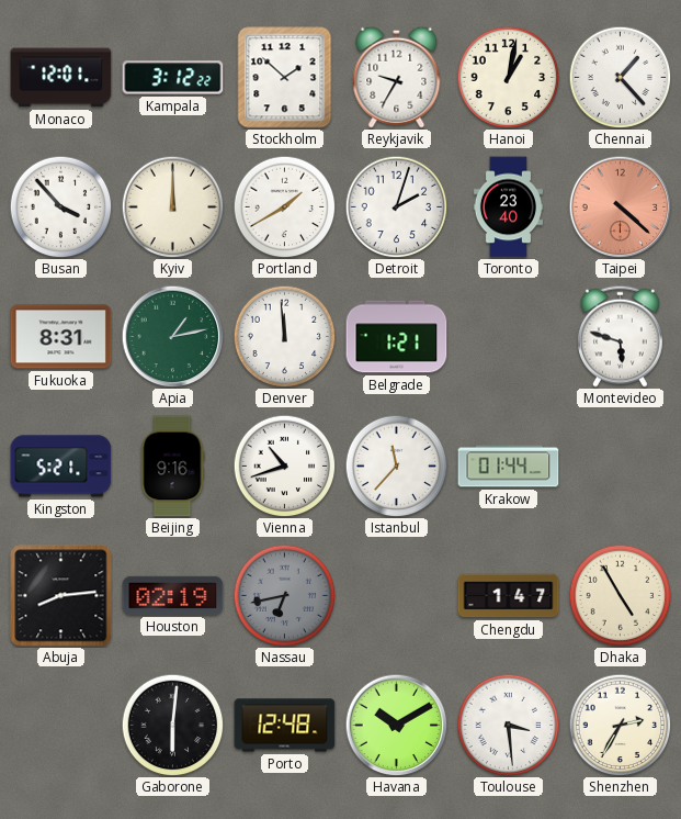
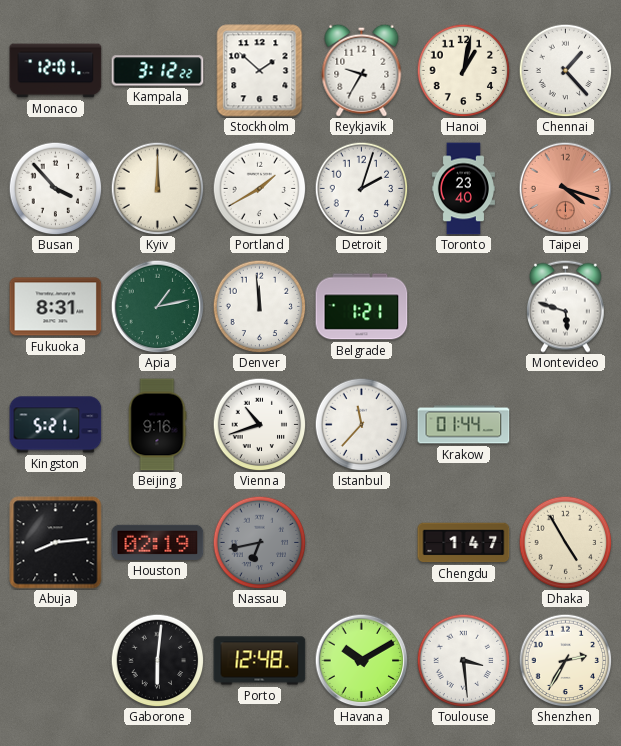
Taipei: 4:22 -> 4:18
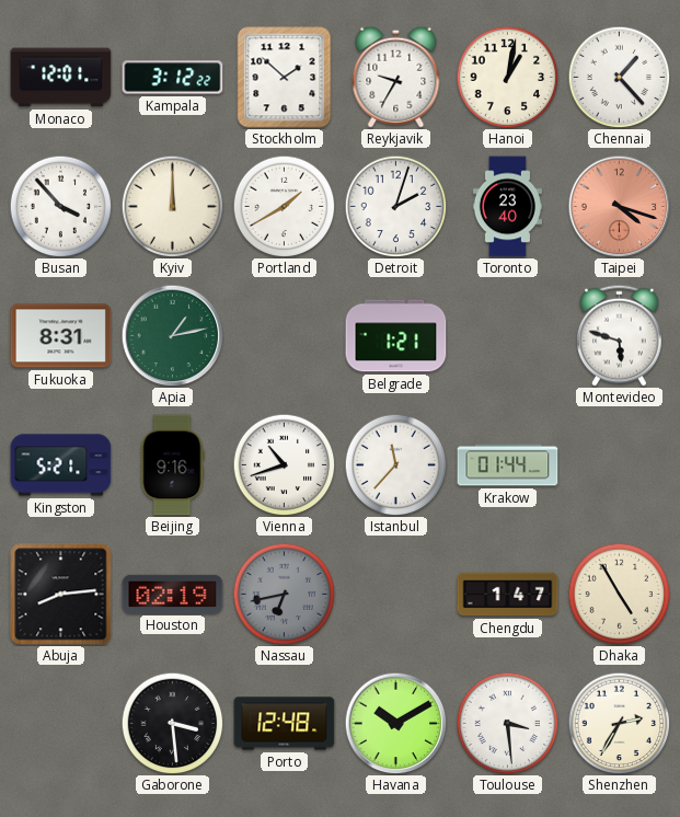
Denver: 11:59 -> none
Gaborone: 6:01 -> 3:29
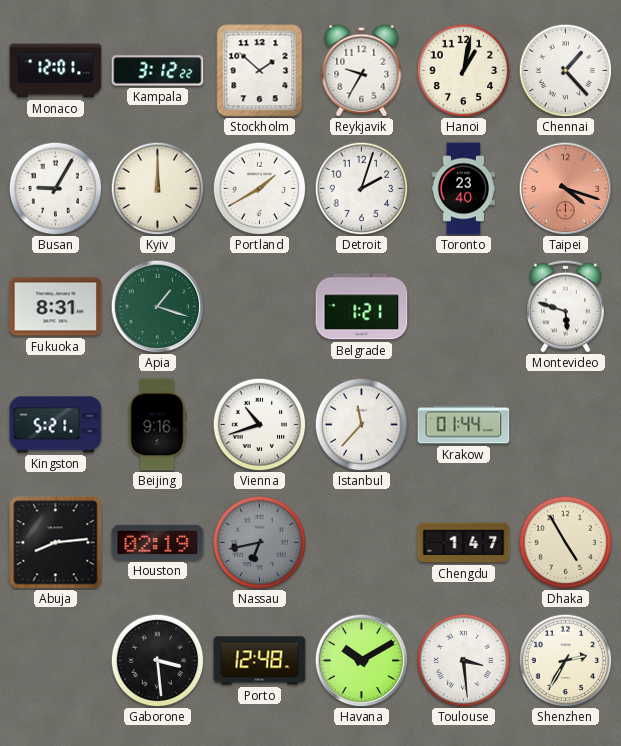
Busan: 3:53 -> 9:05
Apia: 1:13 -> 1:18
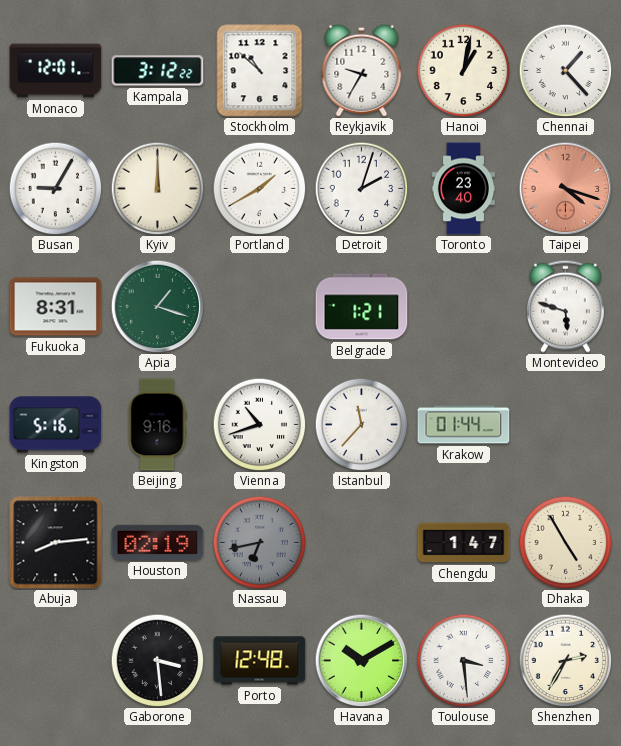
Stockholm: 1:52 -> 10:52
Kingston: 5:21 -> 5:16
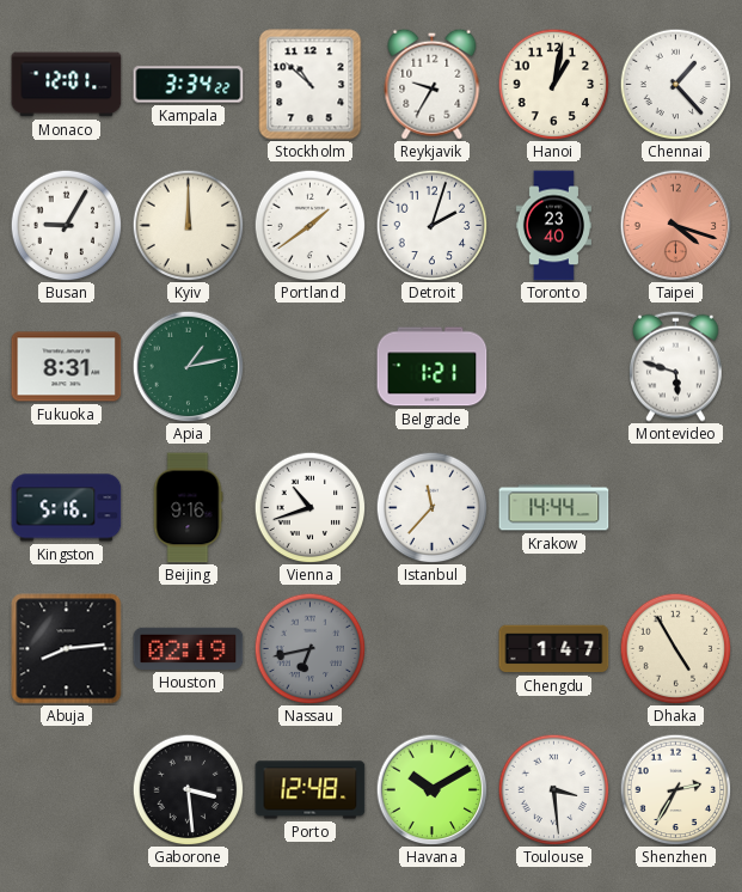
Kampala: 3:12 -> 3:34
Portland: 1:40 -> 1:39
Apia: 1:18 -> 1:13
Krakow: 01:44 -> 14:44
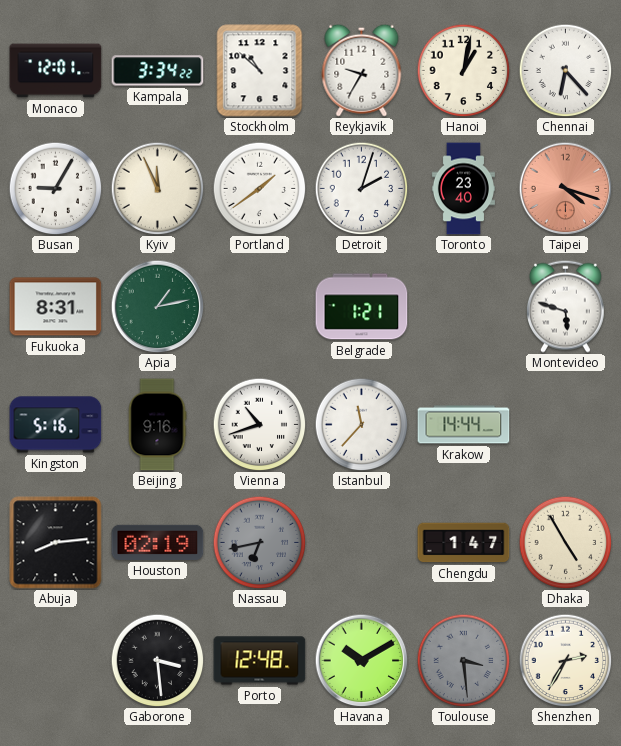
Chennai: 1:23 -> 6:23
Kyiv: 12:00 -> 11:56
Toulouse dial: white -> grey
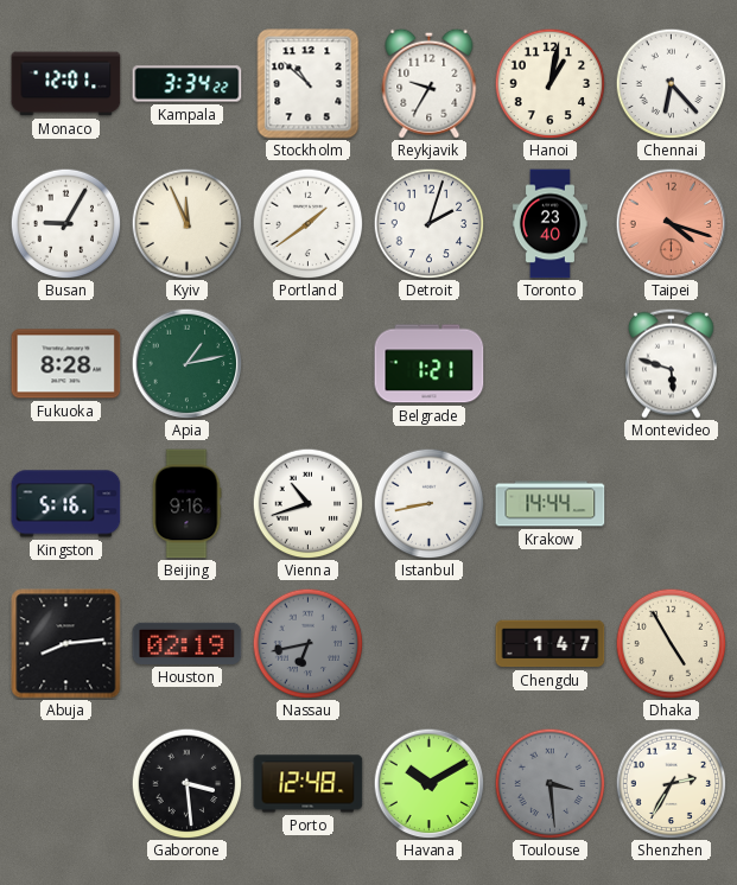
Fukuoka: 8:31 -> 8:28
Istanbul: 11:37 -> 8:43
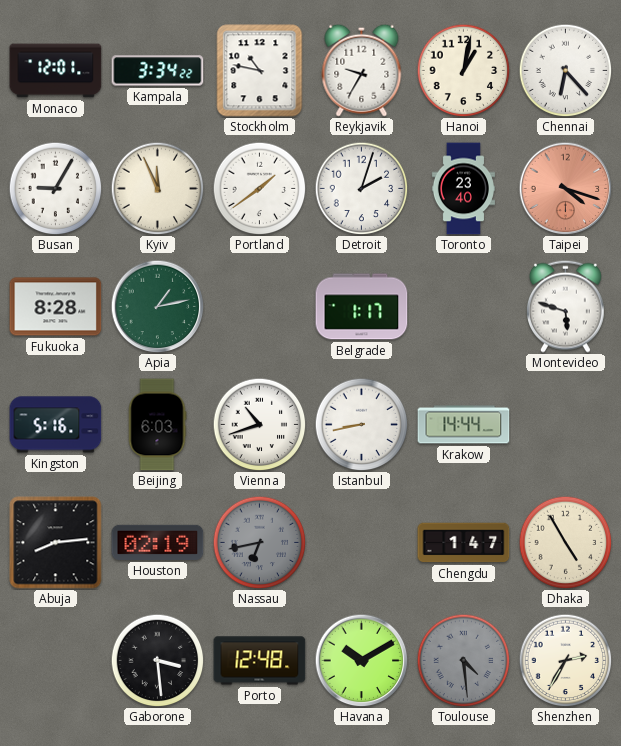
Stockholm: 10:52 -> 10:47
Belgrade: 1:21 -> 1:17
Beijing: 9:16 -> 6:03
Toulouse: 3:29 -> 4:29
